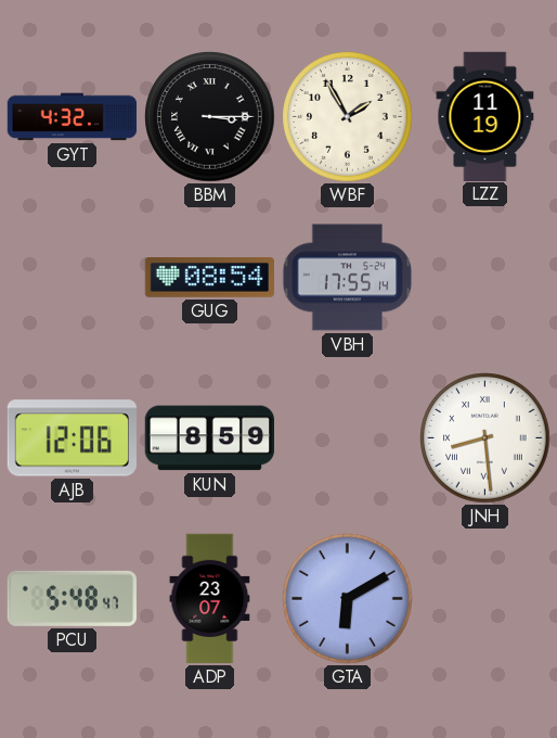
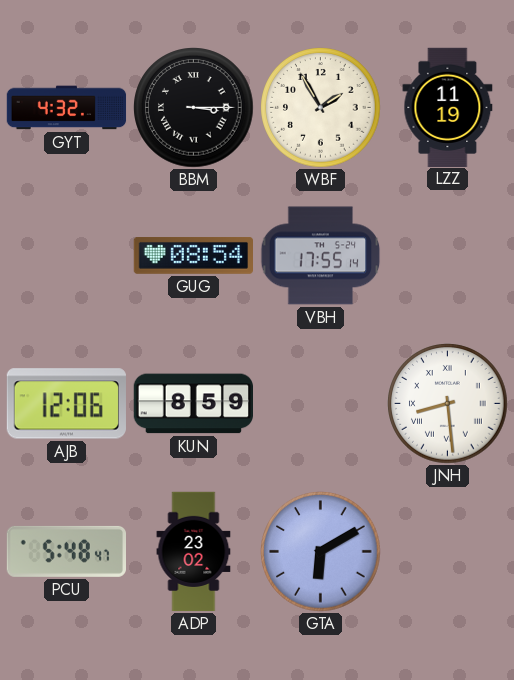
ADP: 23:07 -> 23:02
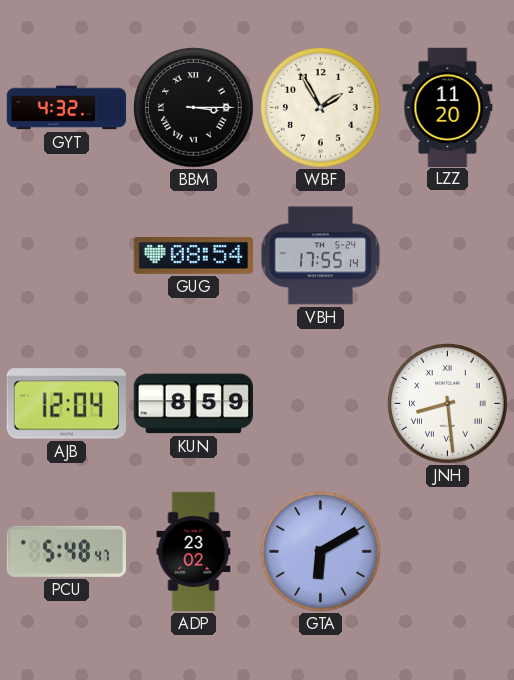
LZZ: 11:19 -> 11:20
AJB: 12:06 -> 12:04
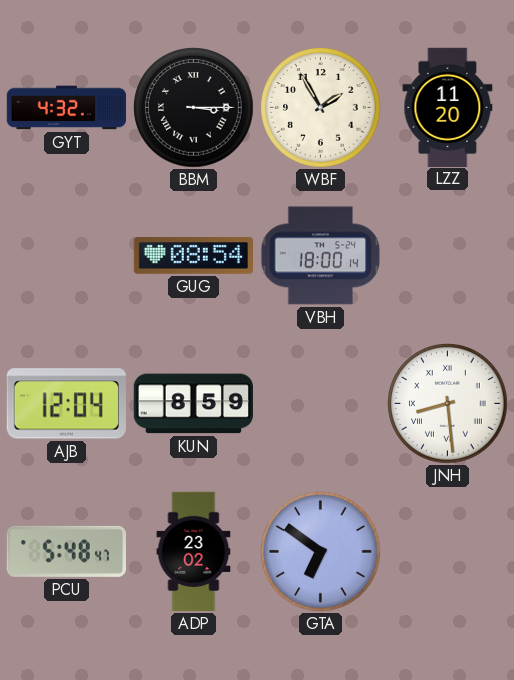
VBH: 17:55 -> 18:00
GTA: 6:10 -> 6:51
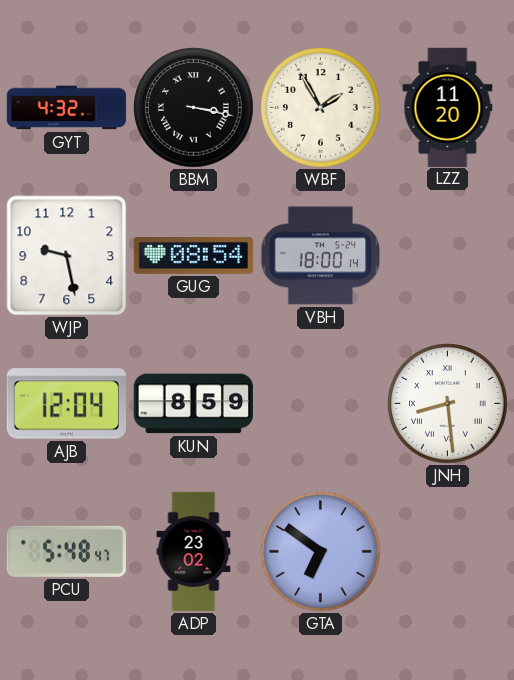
BBM: 3:15 -> 3:17
WJP: none -> 9:28
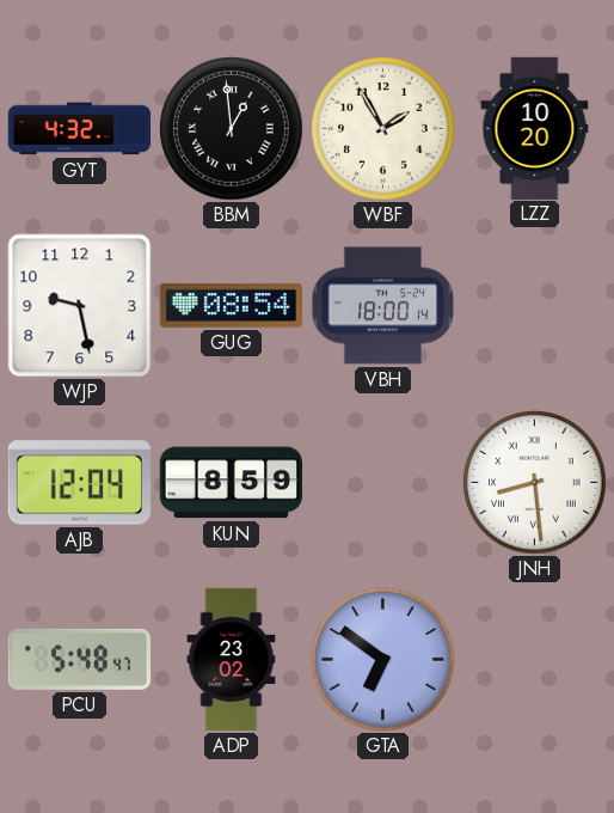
BBM: 3:17 -> 12:59
LZZ: 11:20 -> 10:20
